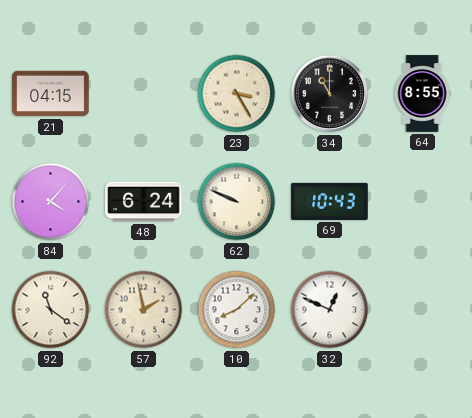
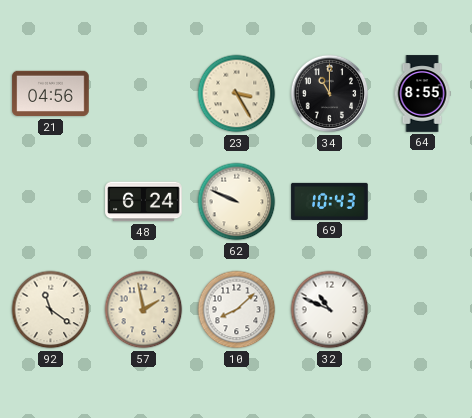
21: 04:15 -> 04:56
84: 4:07 -> none
32: 12:49 -> 10:49
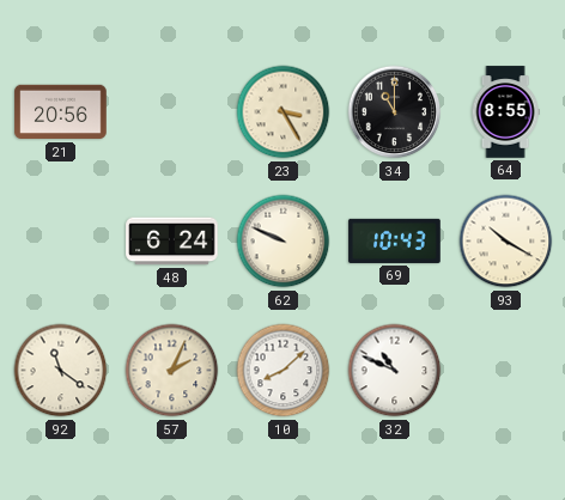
21: 04:56 -> 20:56
93: none -> 10:20
57: 1:58 -> 2:04
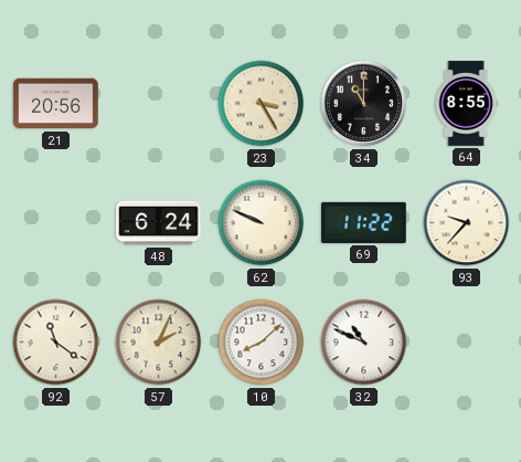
69: 10:43 -> 11:22
93: 10:20 -> 9:37
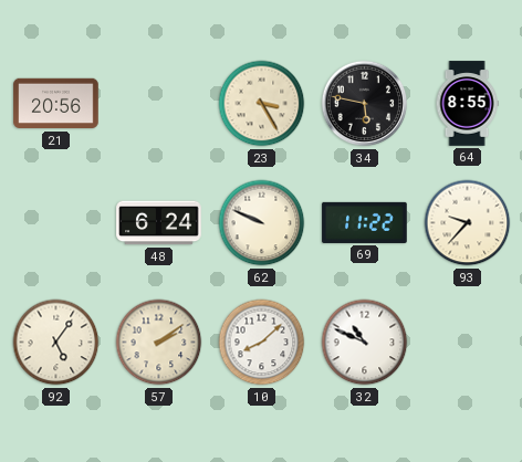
34: 11:00 -> 5:47
92: 11:21 -> 5:06
57: 2:04 -> 2:09
